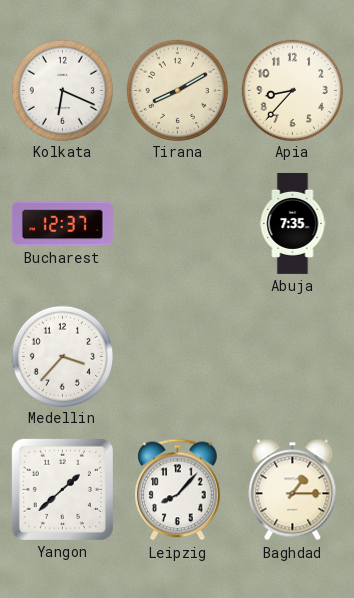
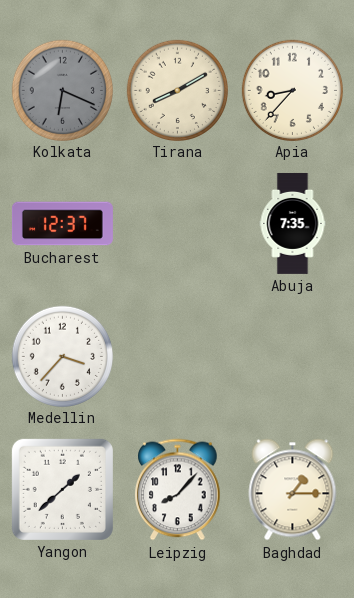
Kolkata dial: white -> grey
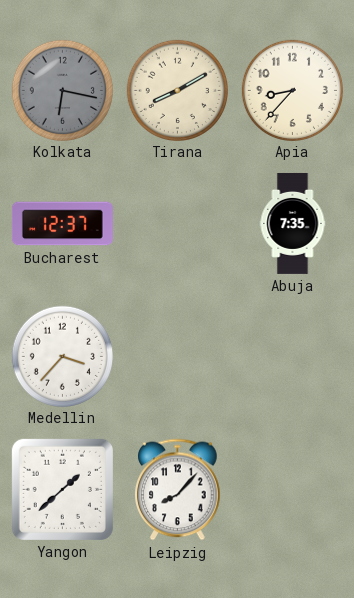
Kolkata: 6:19 -> 6:17
Baghdad: 1:15 -> none
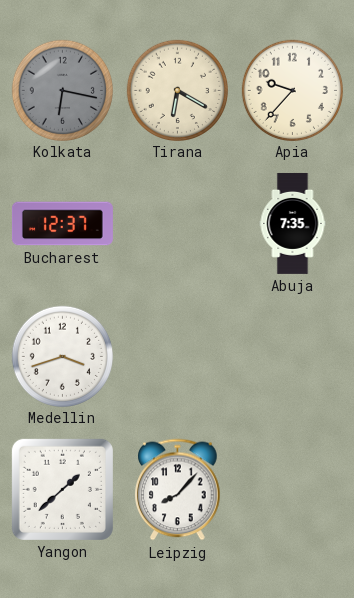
Tirana: 8:10 -> 6:20
Apia: 8:37 -> 9:37
Medellin: 3:37 -> 3:42
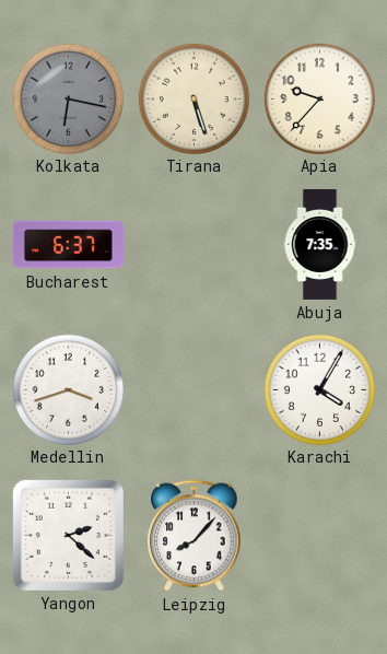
Tirana: 6:20 -> 5:27
Bucharest: 12:37 -> 6:37
Karachi: none -> 4:05
Yangon: 1:38 -> 2:22
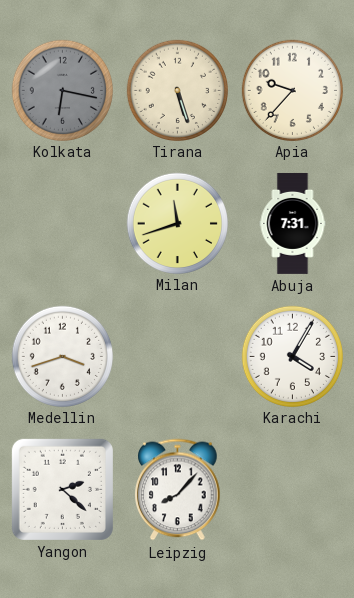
Bucharest: 6:37 -> none
Milan: none -> 11:42
Abuja: 7:35 -> 7:31
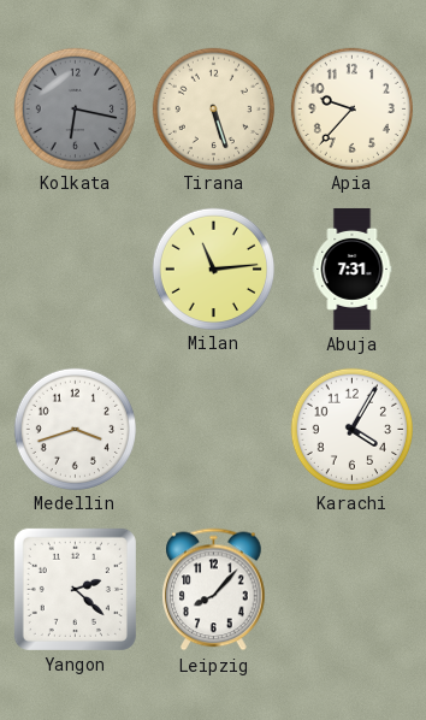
Milan: 11:42 -> 11:14
